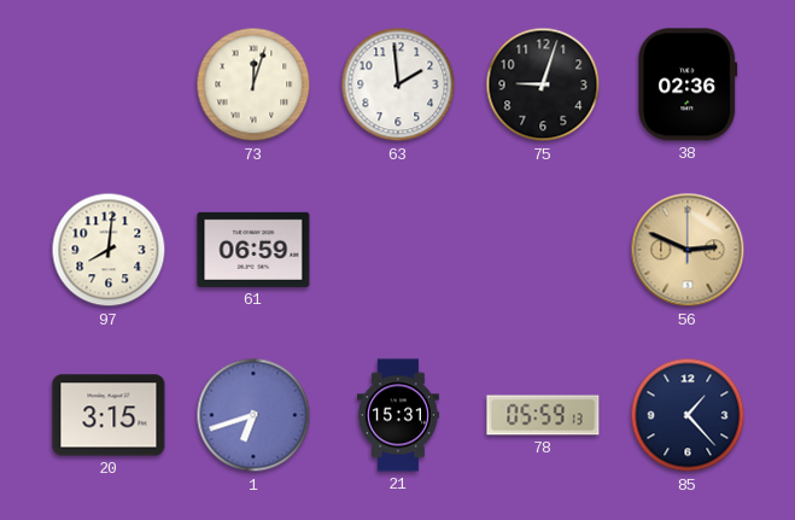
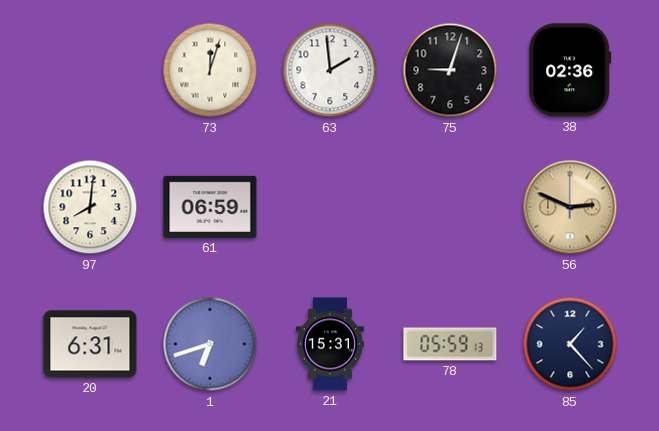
20: 3:15 -> 6:31
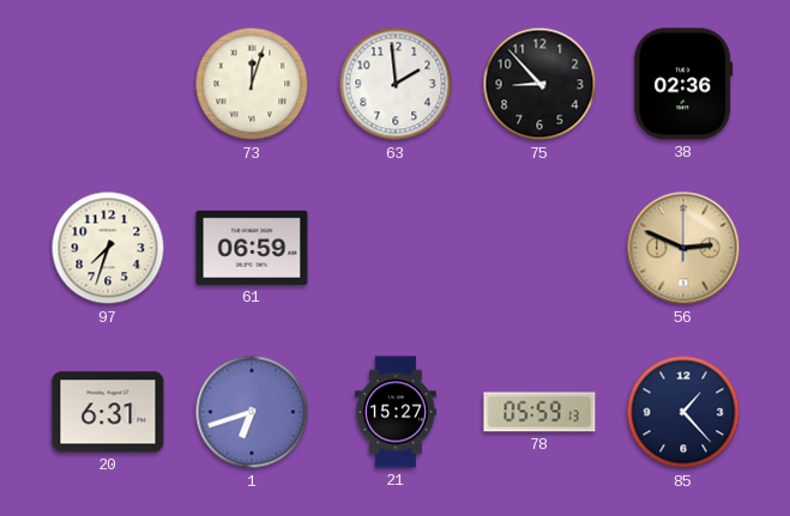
75: 9:03 -> 8:53
97: 8:01 -> 7:33
21: 15:31 -> 15:27
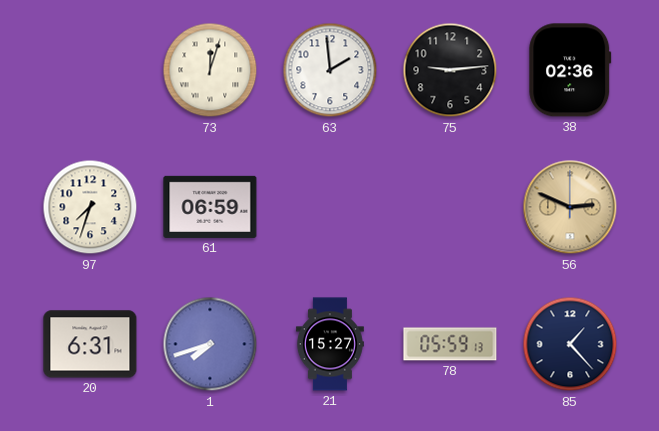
75: 8:53 -> 9:14
1: 6:42 -> 7:42
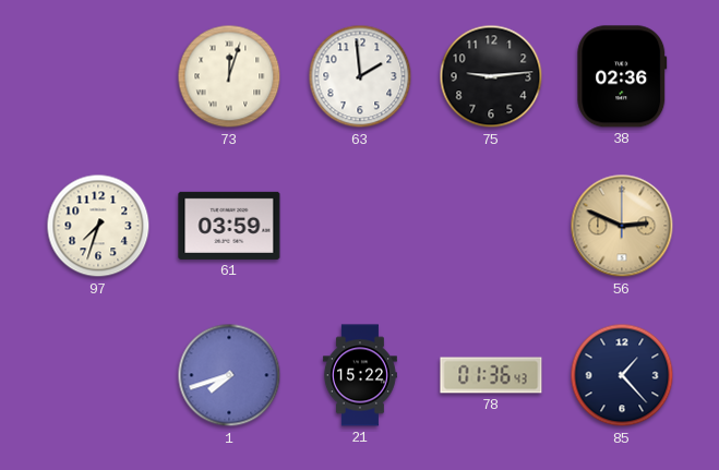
61: 06:59 -> 03:59
20: 6:31 -> none
21: 15:27 -> 15:22
78: 05:59 -> 01:36
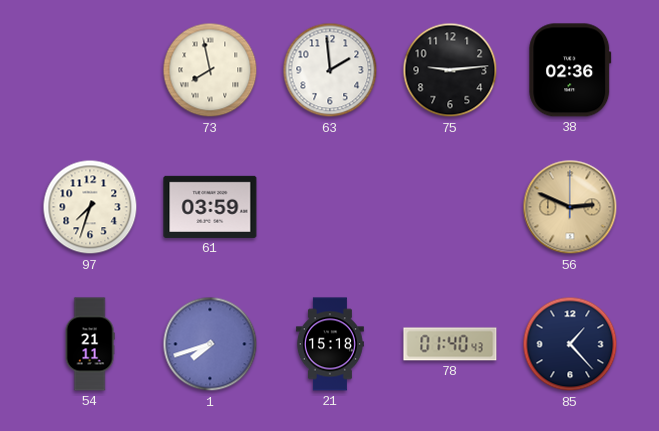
73: 12:03 -> 7:58
54: none -> 21:11
21: 15:22 -> 15:18
78: 01:36 -> 01:40
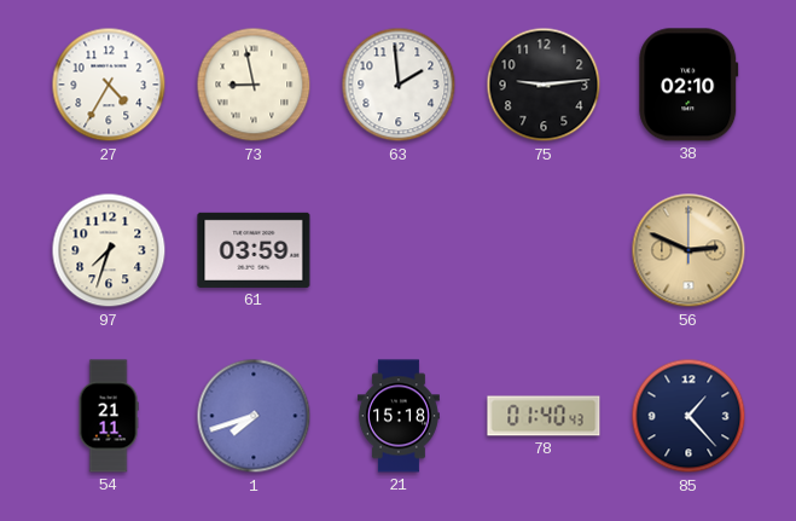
27: none -> 4:35
73: 7:58 -> 8:58
38: 02:36 -> 02:10
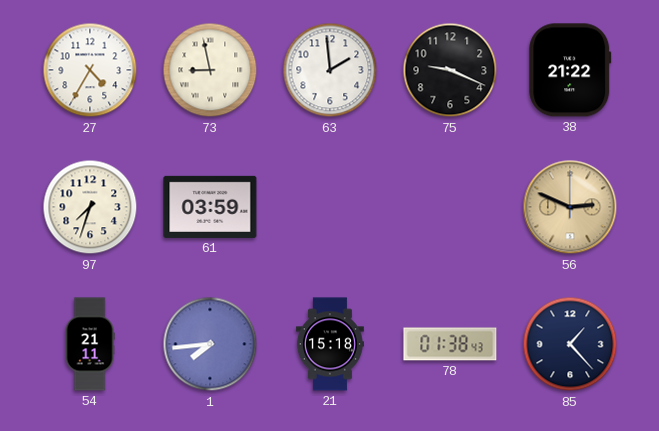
75: 9:14 -> 9:19
38: 02:10 -> 21:22
1: 7:42 -> 7:44
78: 01:40 -> 01:38
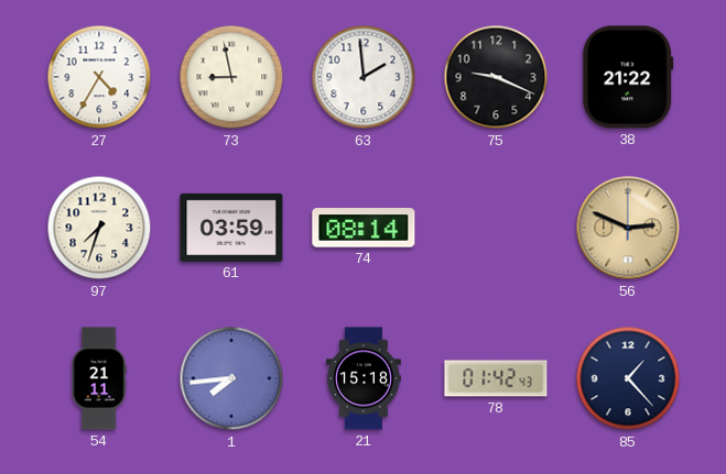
74: none -> 08:14
78: 01:38 -> 01:42
